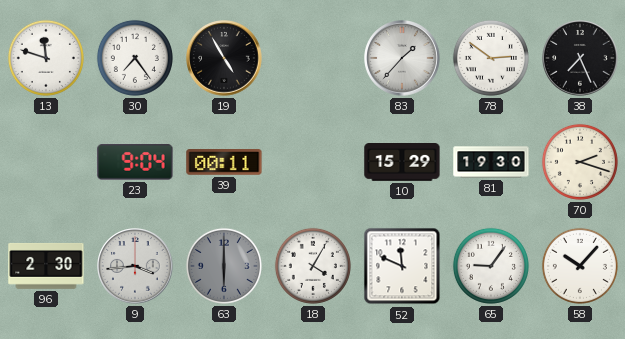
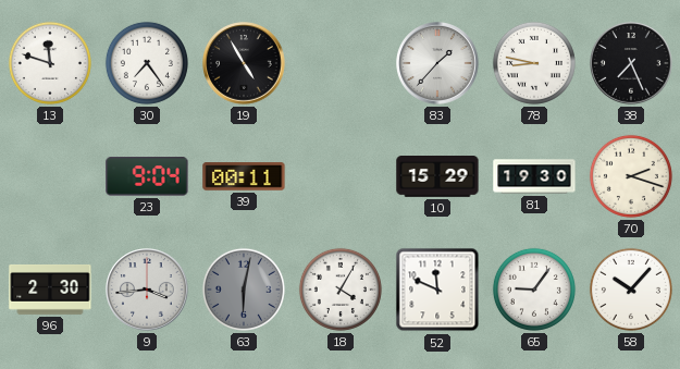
78: 2:51 -> 8:47
63: 6:00 -> 6:02
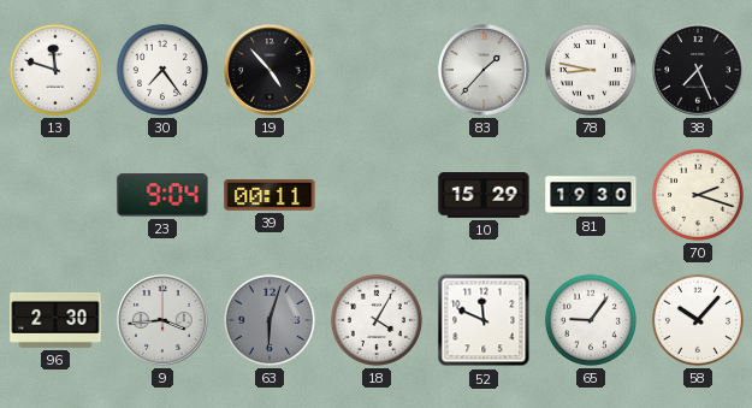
19: 4:55 -> 4:53
63: 6:02 -> 6:03
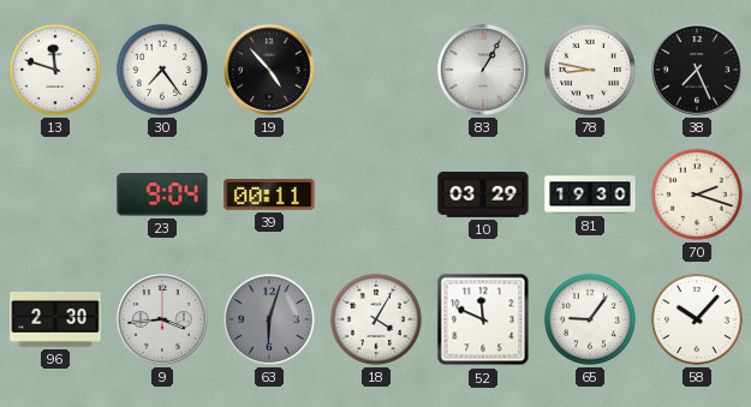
83: 1:37 -> 1:05
10: 15:29 -> 03:29
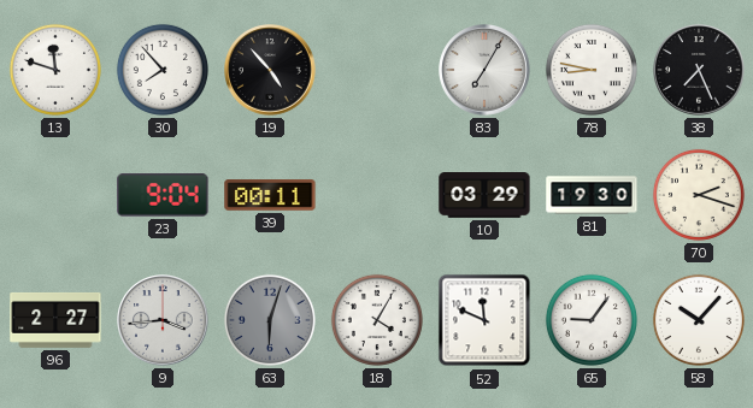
30: 7:24 -> 7:53
83: 1:05 -> 7:05
96: 2:30 -> 2:27
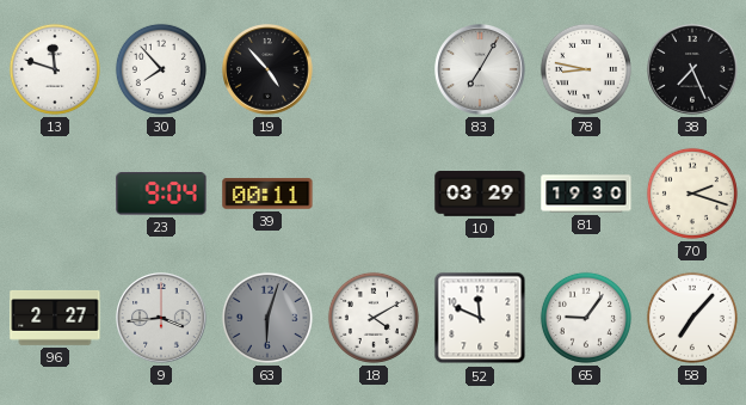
18: 4:05 -> 4:10
58: 10:07 -> 7:07
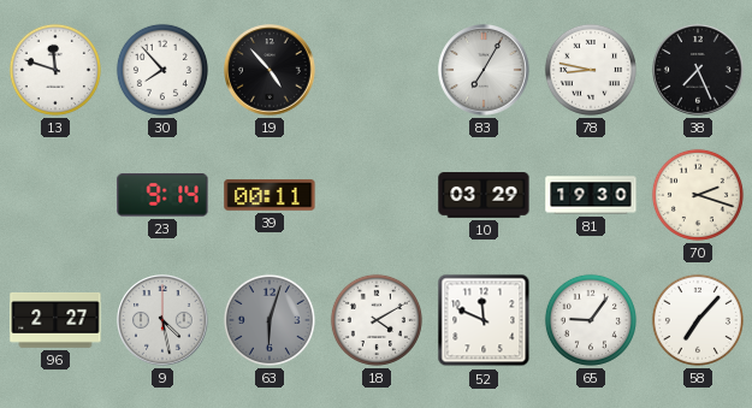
23: 9:04 -> 9:14
9: 3:44 -> 4:28
